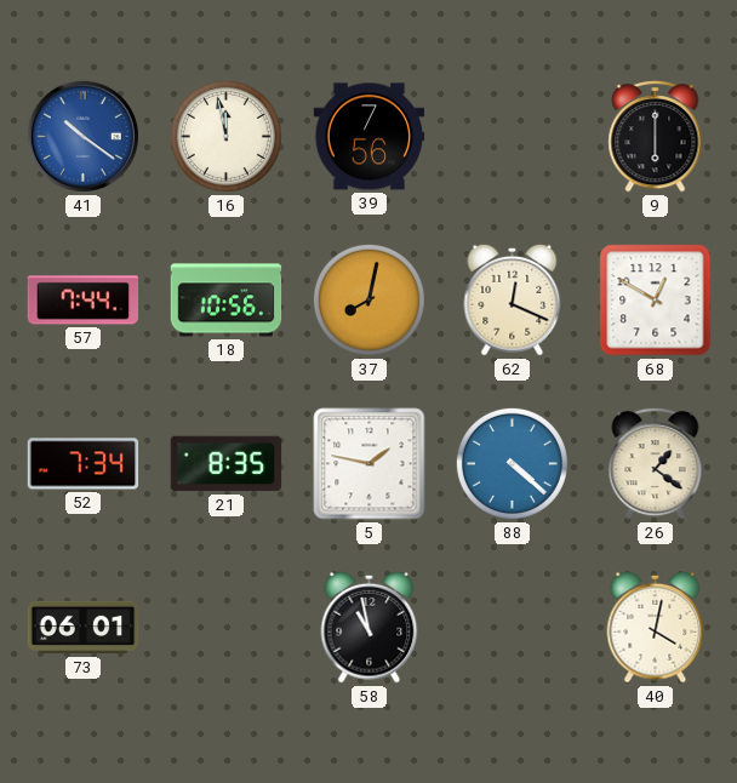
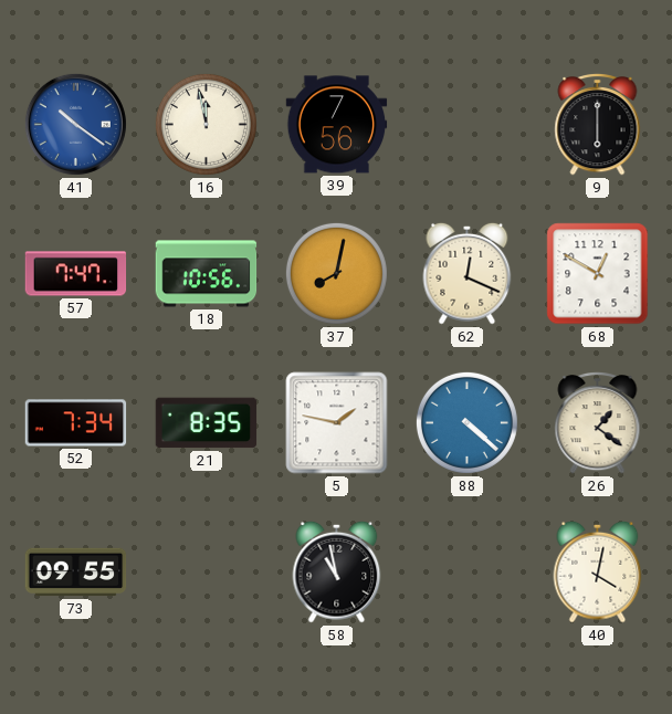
57: 7:44 -> 7:47
73: 06:01 -> 09:55
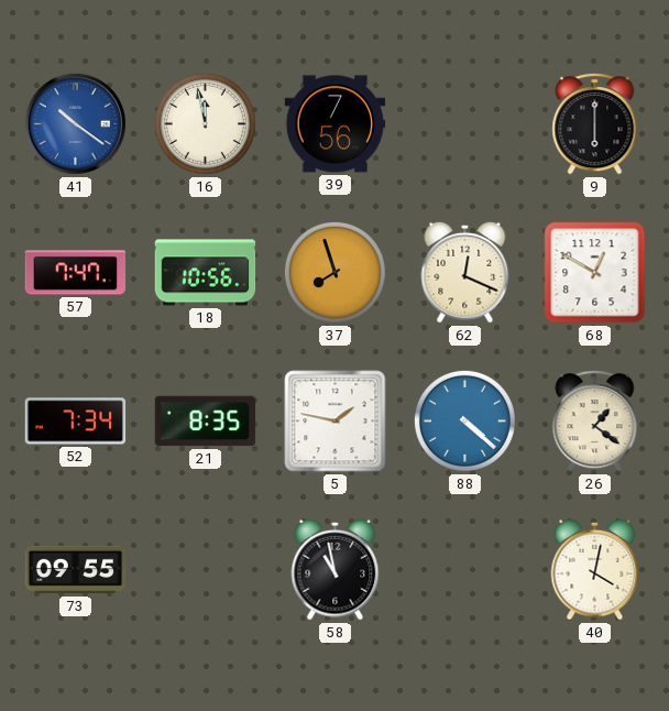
37: 8:02 -> 7:57
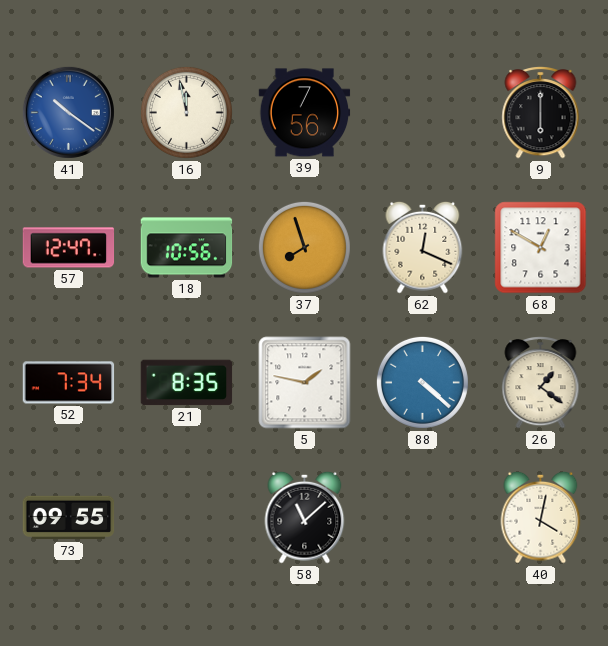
57: 7:47 -> 12:47
58: 10:58 -> 11:08
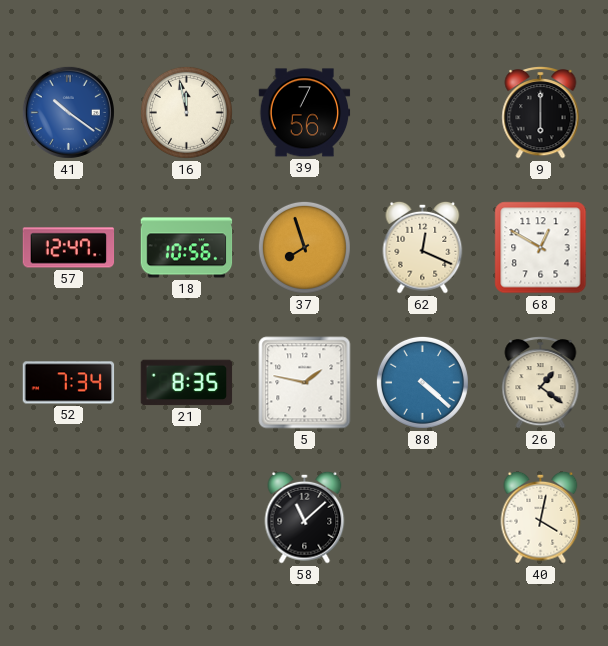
73: 09:55 -> none
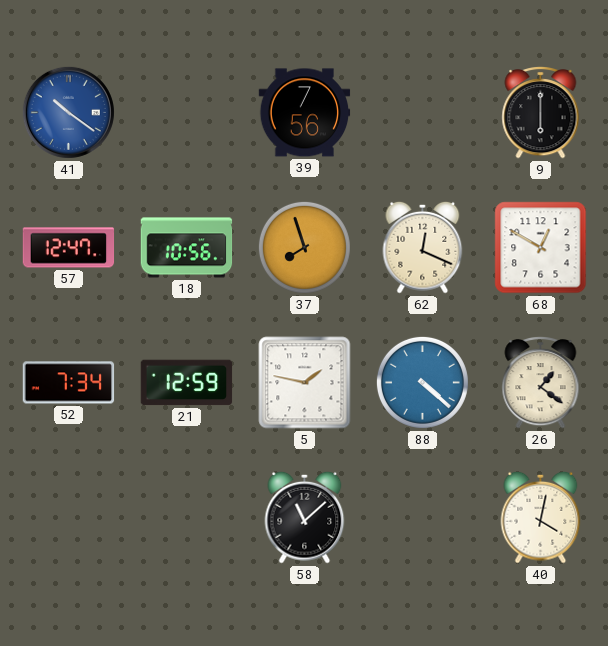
16: 11:58 -> none
21: 8:35 -> 12:59
